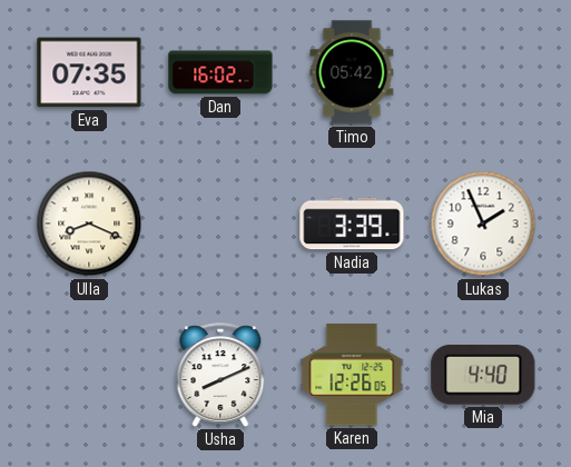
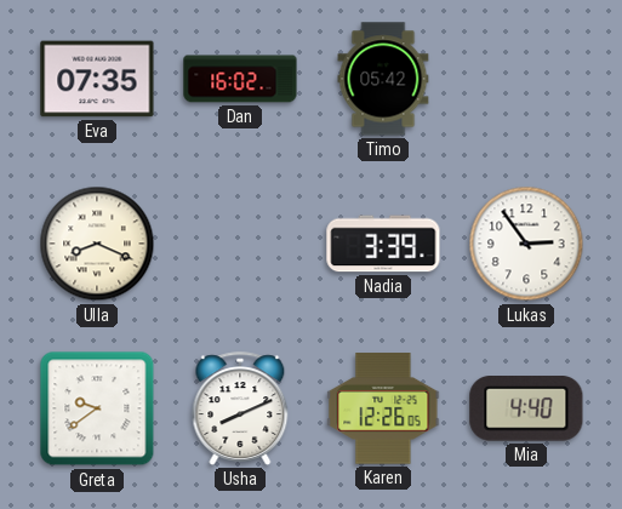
Lukas: 1:56 -> 2:54
Greta: none -> 9:39
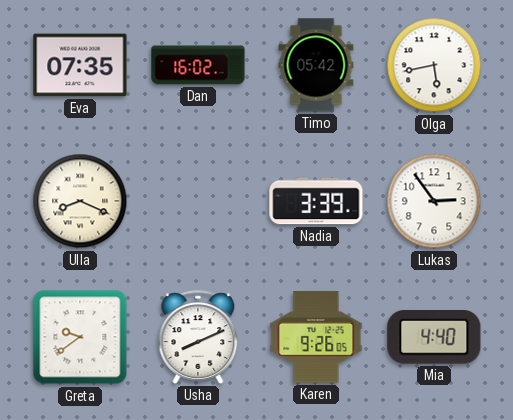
Olga: none -> 5:43
Karen: 12:26 -> 9:26
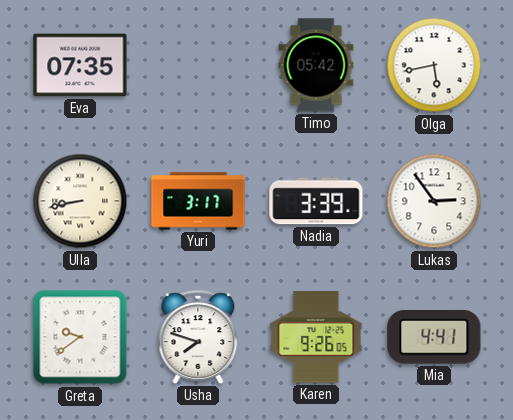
Dan: 16:02 -> none
Ulla: 8:19 -> 8:43
Yuri: none -> 3:17
Usha: 8:11 -> 7:48
Mia: 4:40 -> 4:41
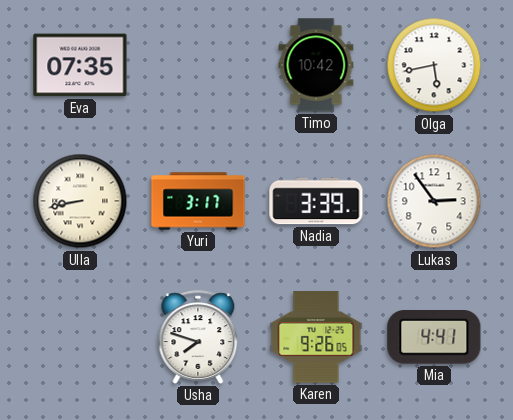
Timo: 05:42 -> 10:42
Greta: 9:39 -> none
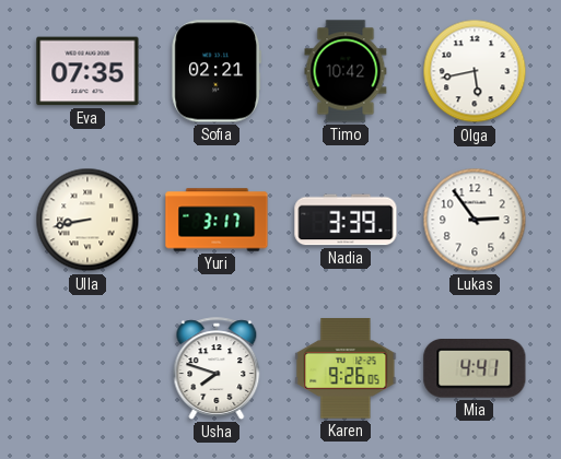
Sofia: none -> 02:21
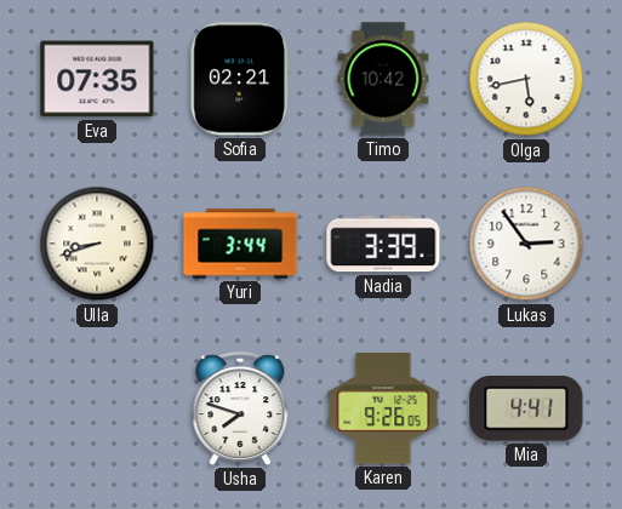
Ulla: 8:43 -> 8:42
Yuri: 3:17 -> 3:44
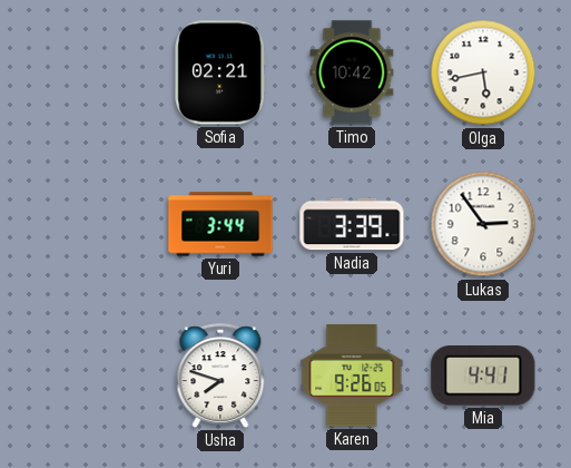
Eva: 07:35 -> none
Ulla: 8:42 -> none
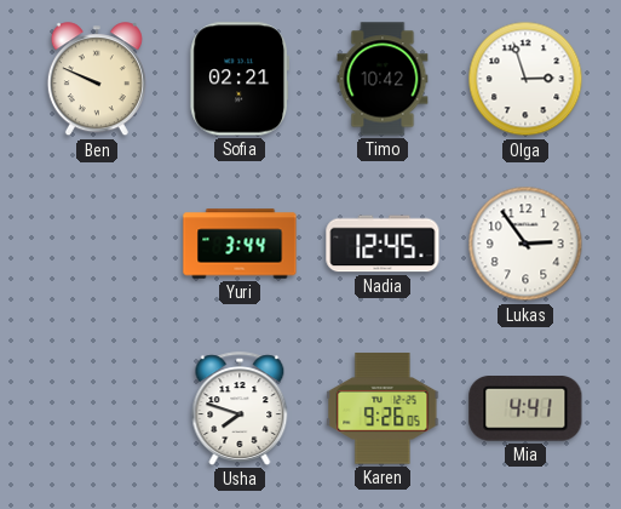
Ben: none -> 9:49
Olga: 5:43 -> 2:57
Nadia: 3:39 -> 12:45
